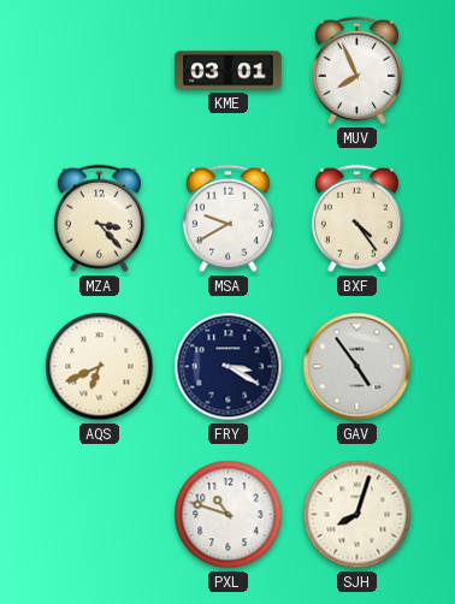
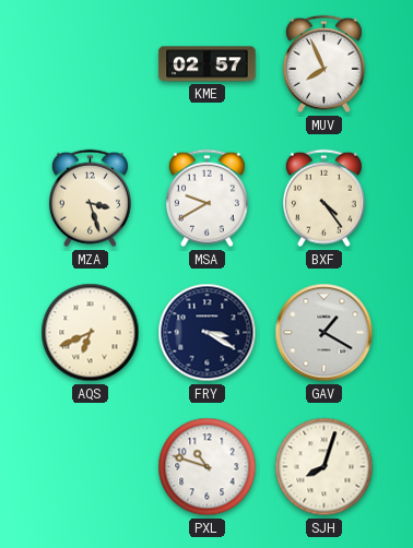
KME: 03:01 -> 02:57
MZA: 3:23 -> 3:27
GAV: 4:54 -> 1:20
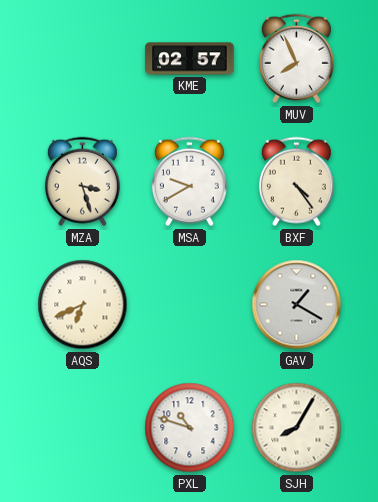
FRY: 3:20 -> none
SJH: 8:03 -> 8:05
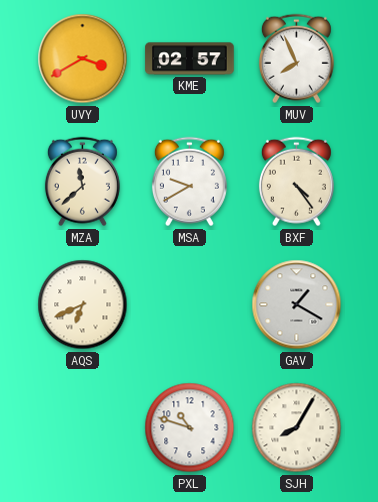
UVY: none -> 3:40
MZA: 3:27 -> 11:38
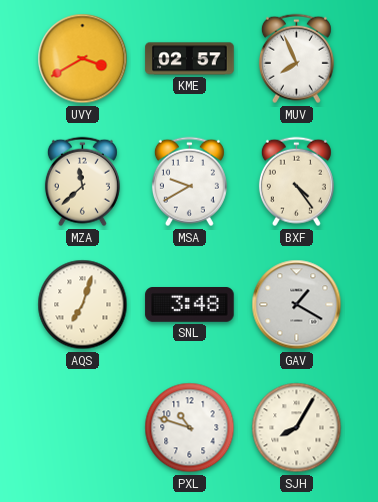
AQS: 6:41 -> 7:03
SNL: none -> 3:48
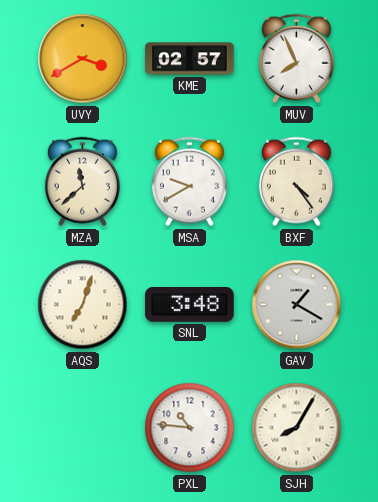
PXL: 10:48 -> 10:46
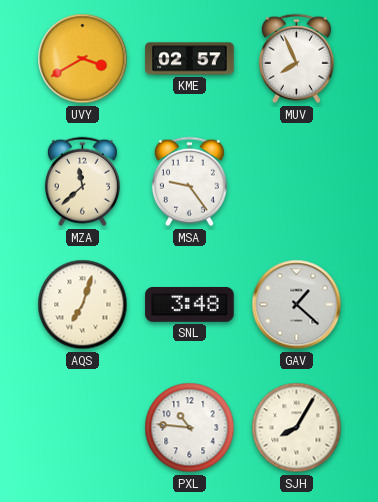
MSA: 9:40 -> 9:24
BXF: 4:24 -> none
GAV: 1:20 -> 1:22
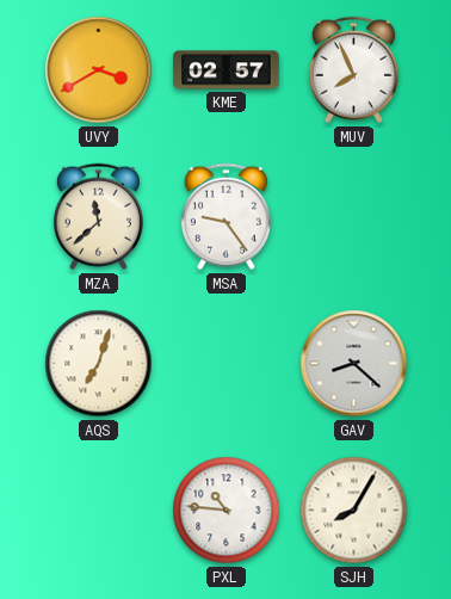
SNL: 3:48 -> none
GAV: 1:22 -> 8:22
